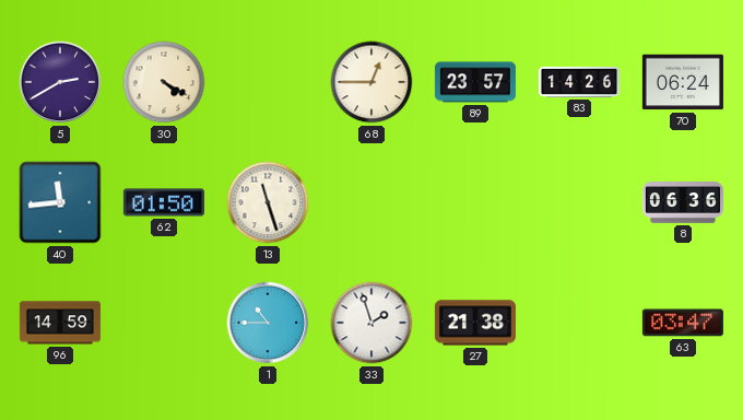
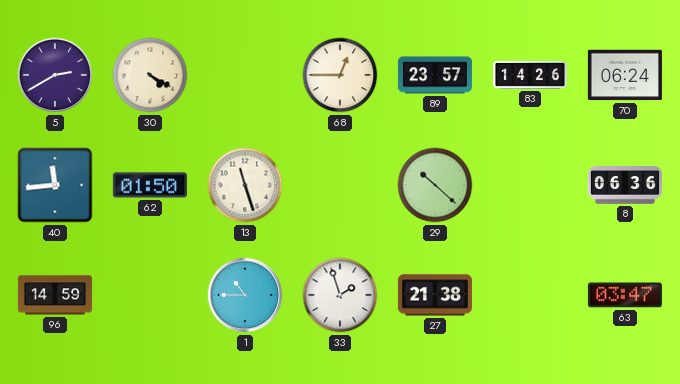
29: none -> 10:22
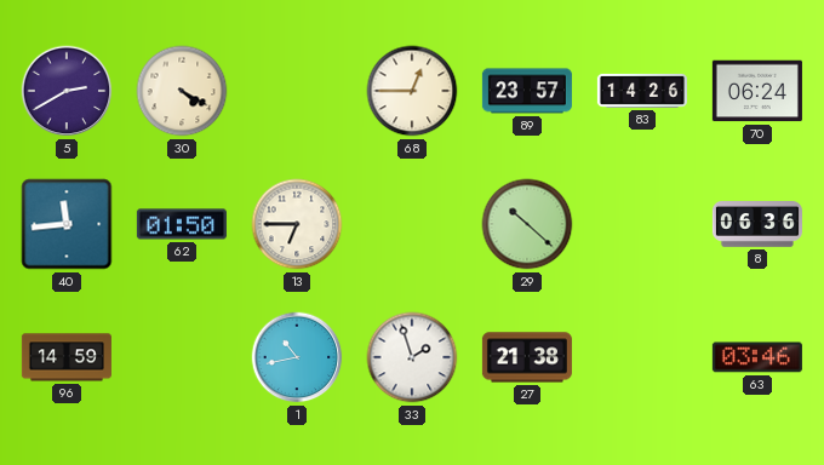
13: 11:27 -> 6:45
1: 10:45 -> 10:43
63: 03:47 -> 03:46
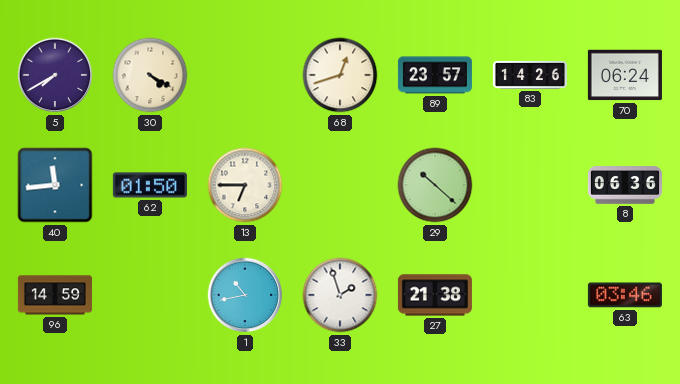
5: 2:40 -> 7:40
68: 12:45 -> 12:42
